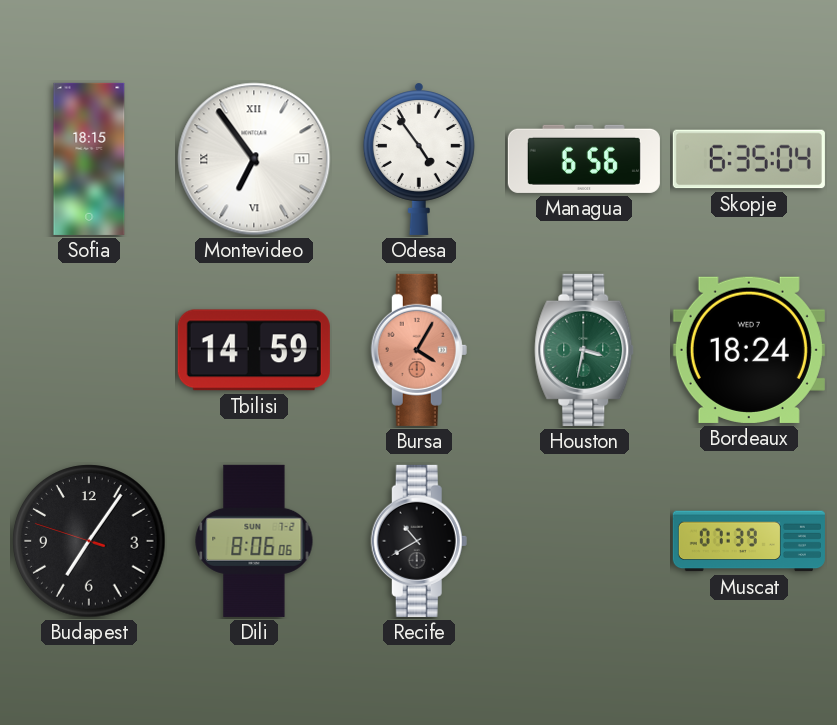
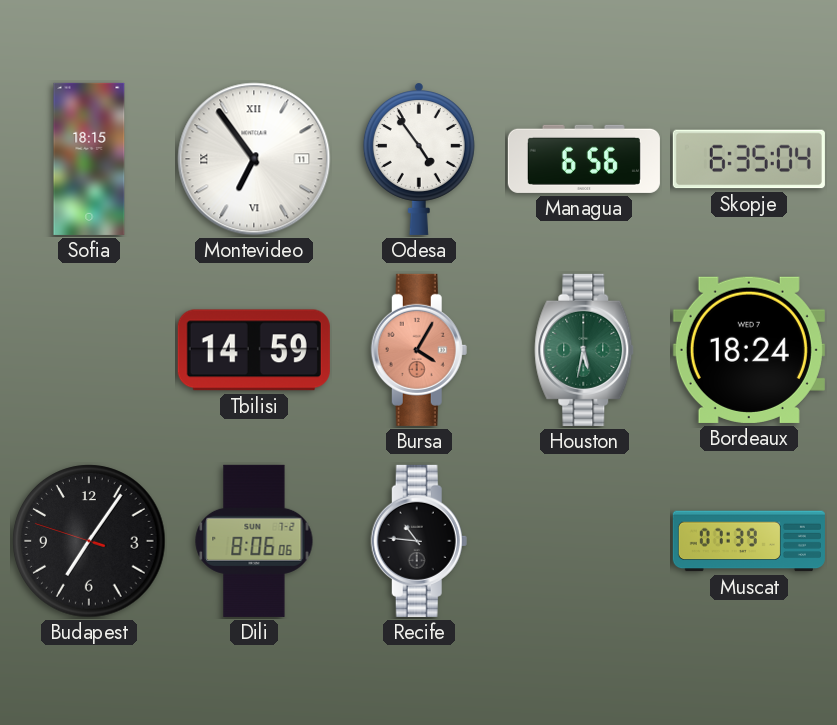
Houston: 3:32 -> 5:32
Recife: 10:40 -> 10:46
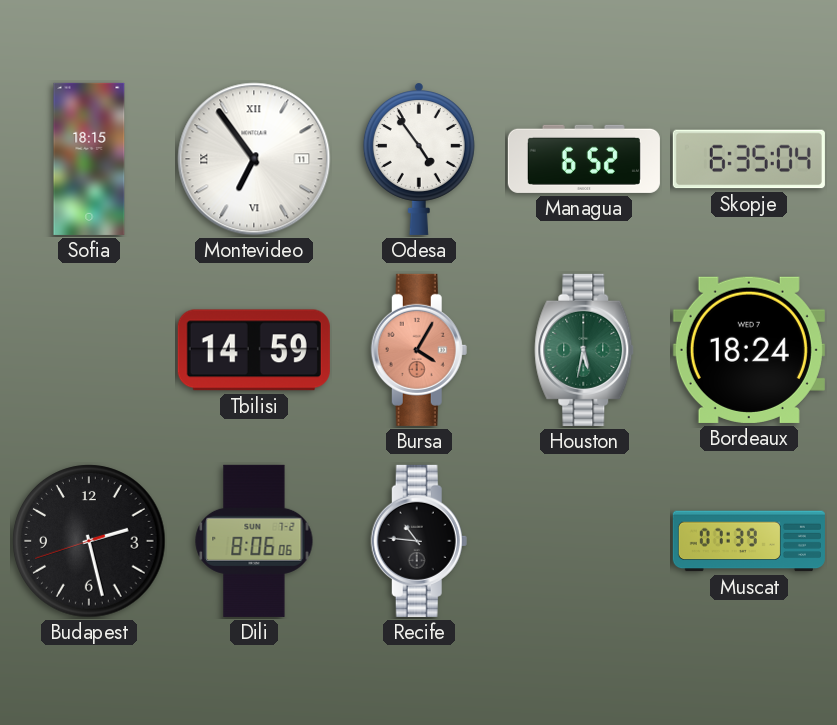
Managua: 6:56 -> 6:52
Budapest: 7:05 -> 2:27
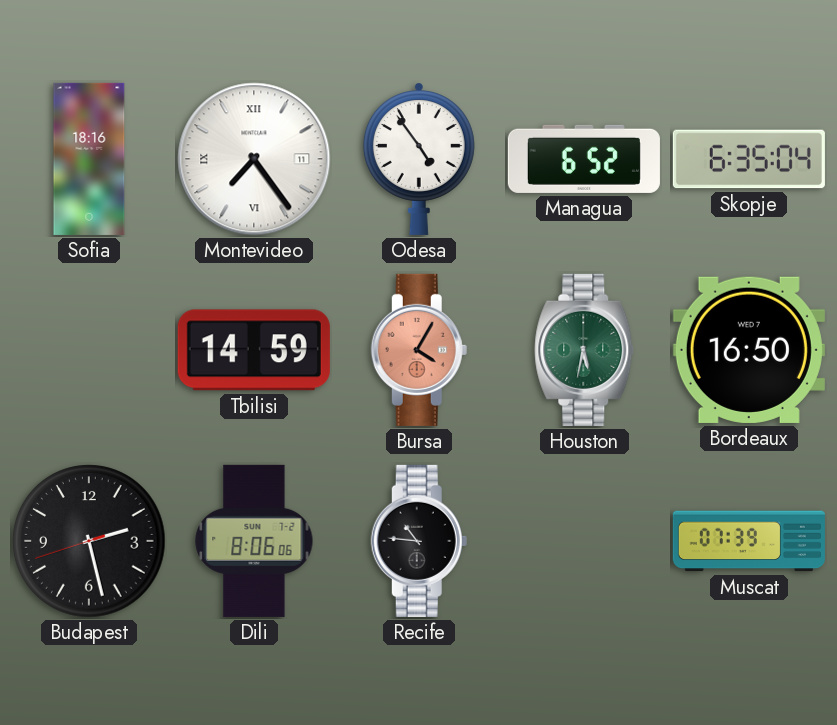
Sofia: 18:15 -> 18:16
Montevideo: 6:54 -> 7:24
Bordeaux: 18:24 -> 16:50
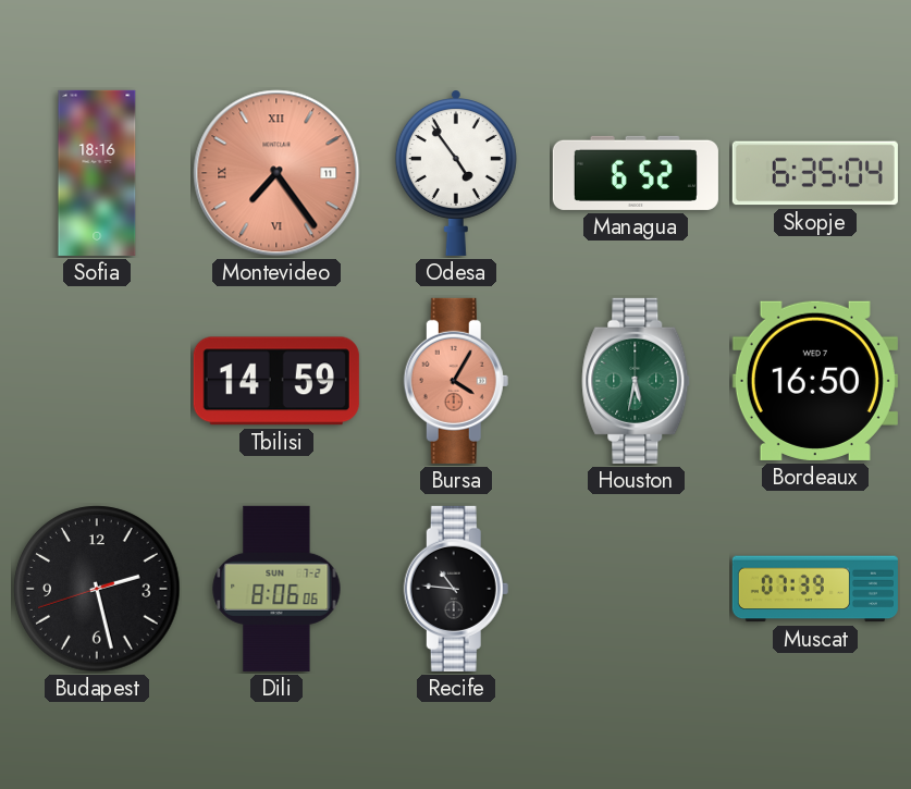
Montevideo dial: white -> salmon
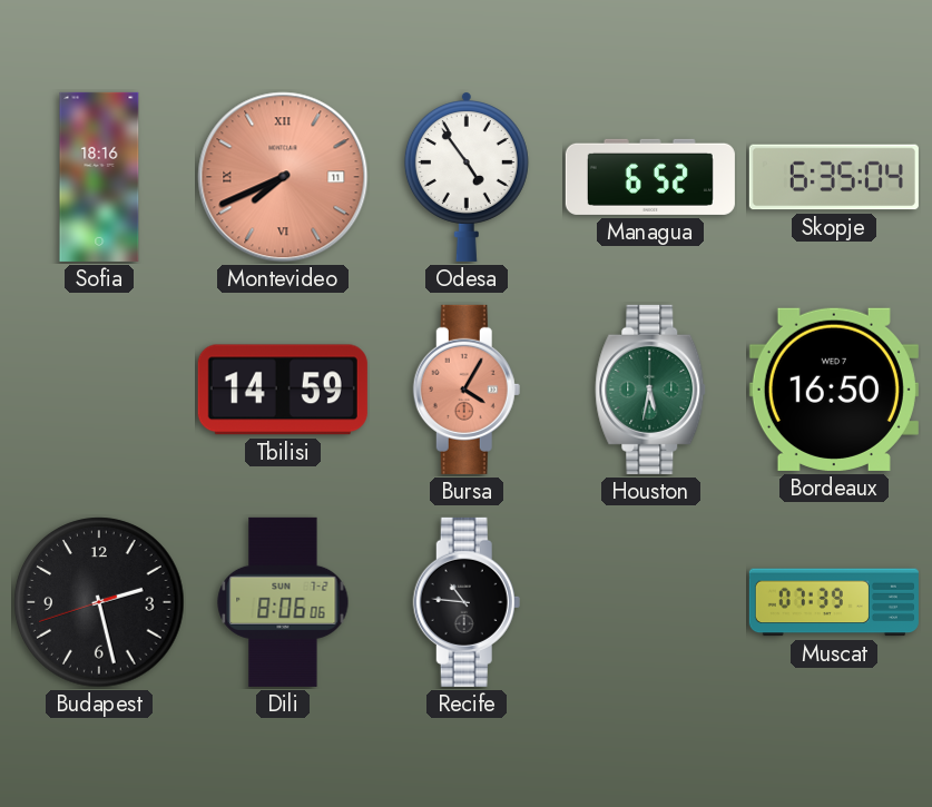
Montevideo: 7:24 -> 7:41
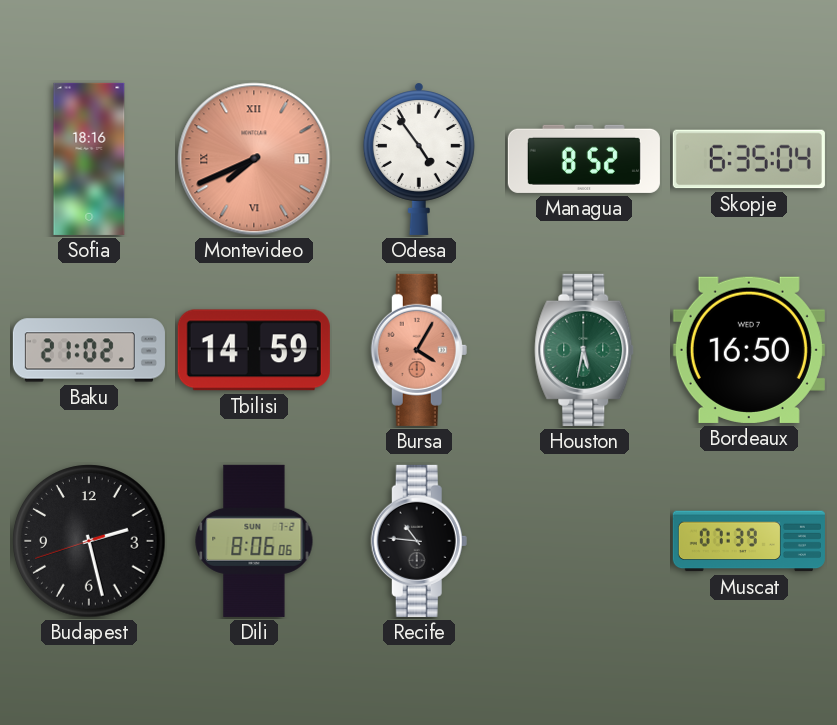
Managua: 6:52 -> 8:52
Baku: none -> 21:02
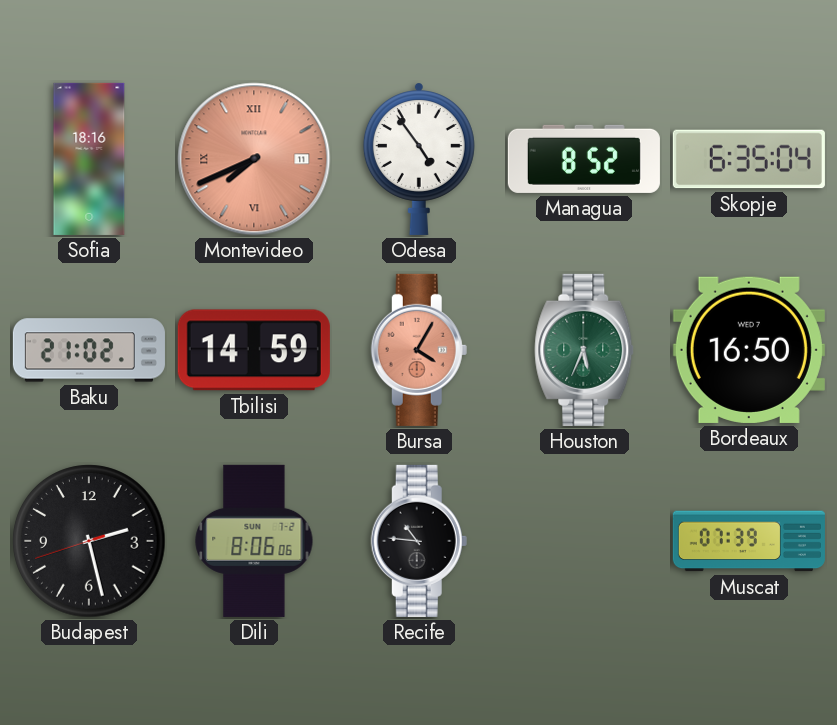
Houston: 5:32 -> 5:34
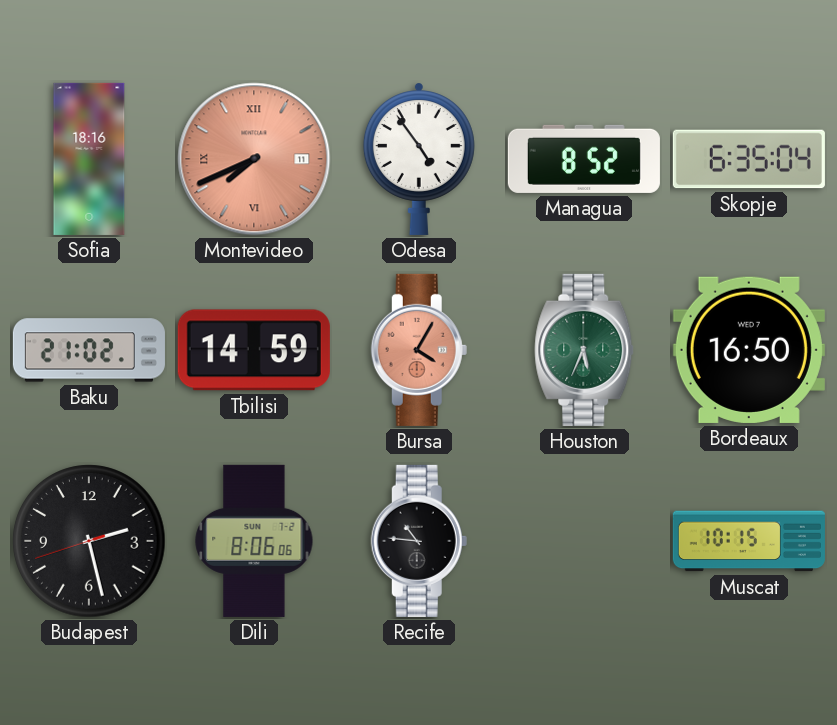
Muscat: 07:39 -> 10:15
